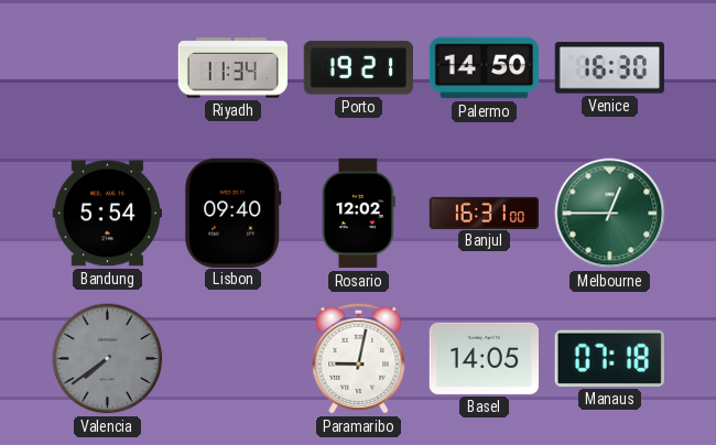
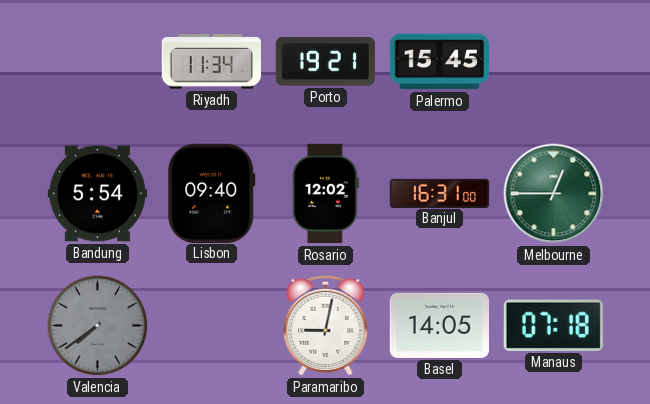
Palermo: 14:50 -> 15:45
Venice: 16:30 -> none
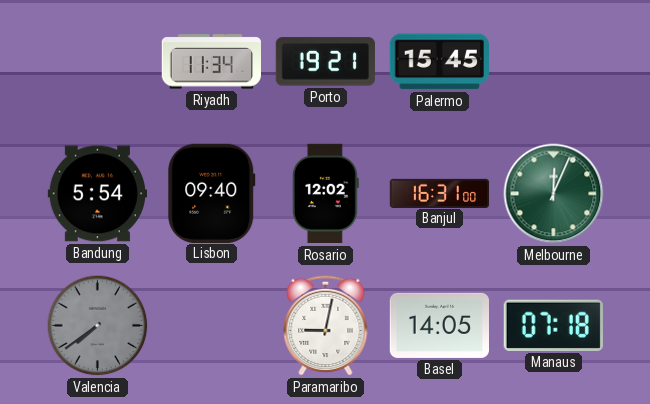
Melbourne: 12:45 -> 12:04
